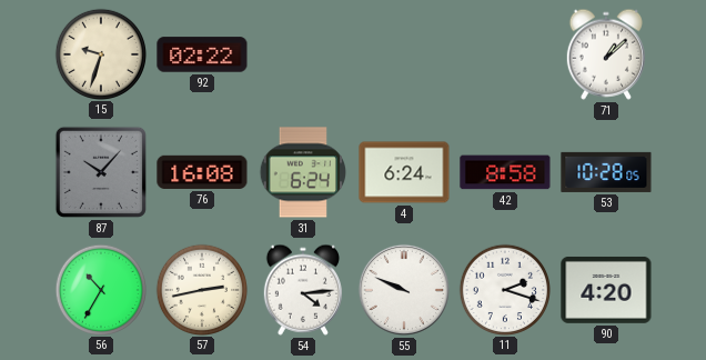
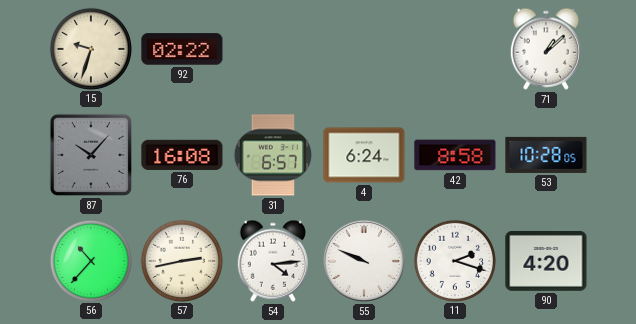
31: 6:24 -> 6:57
56: 10:35 -> 10:37
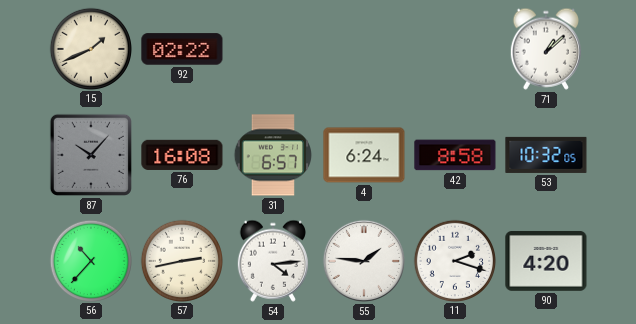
15: 9:33 -> 1:41
53: 10:28 -> 10:32
55: 9:49 -> 1:46
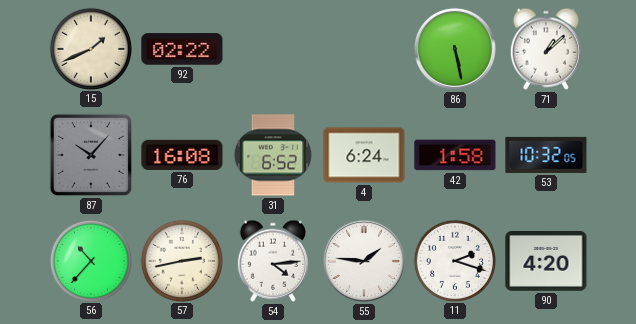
86: none -> 5:28
31: 6:57 -> 6:52
42: 8:58 -> 1:58
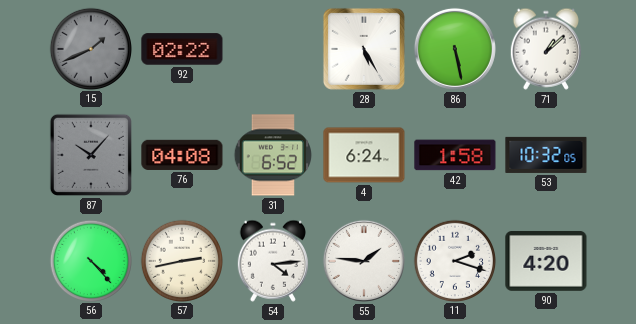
15 dial: cream -> grey
28: none -> 5:25
76: 16:08 -> 04:08
56: 10:37 -> 4:23
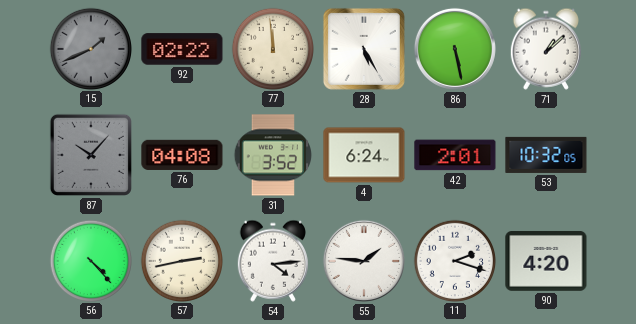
77: none -> 11:59
31: 6:52 -> 3:52
42: 1:58 -> 2:01
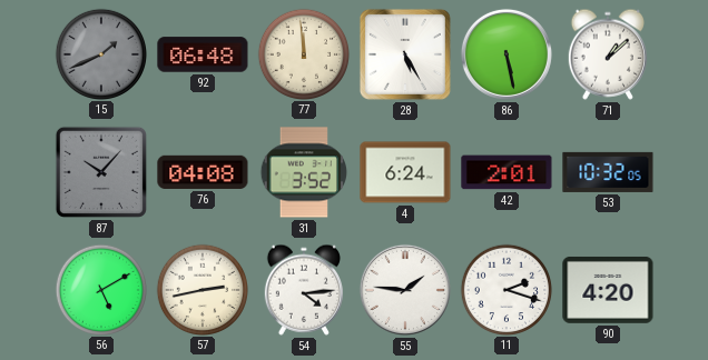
92: 02:22 -> 06:48
56: 4:23 -> 5:10
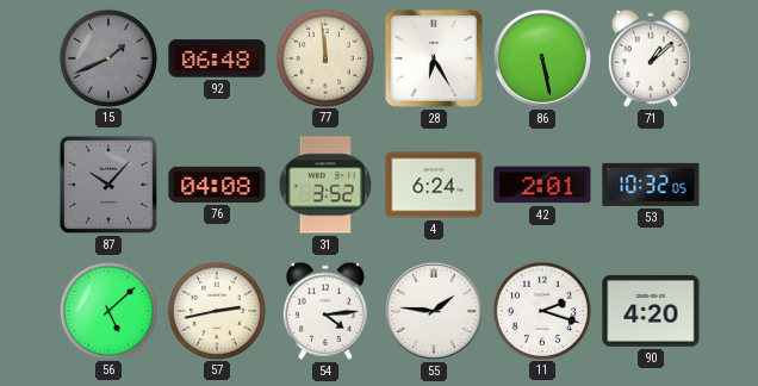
28: 5:25 -> 6:25
56: 5:10 -> 5:08
